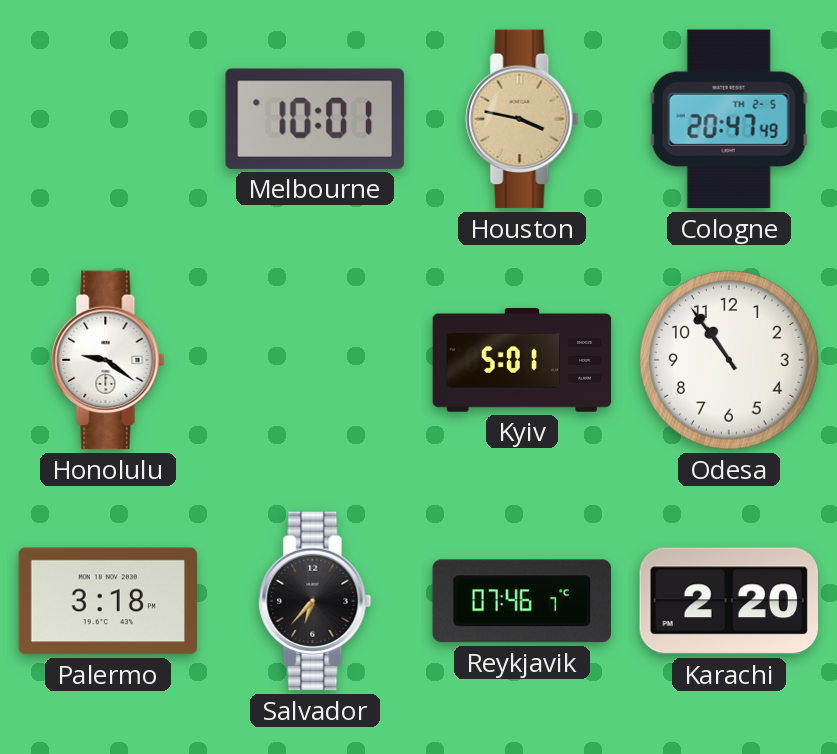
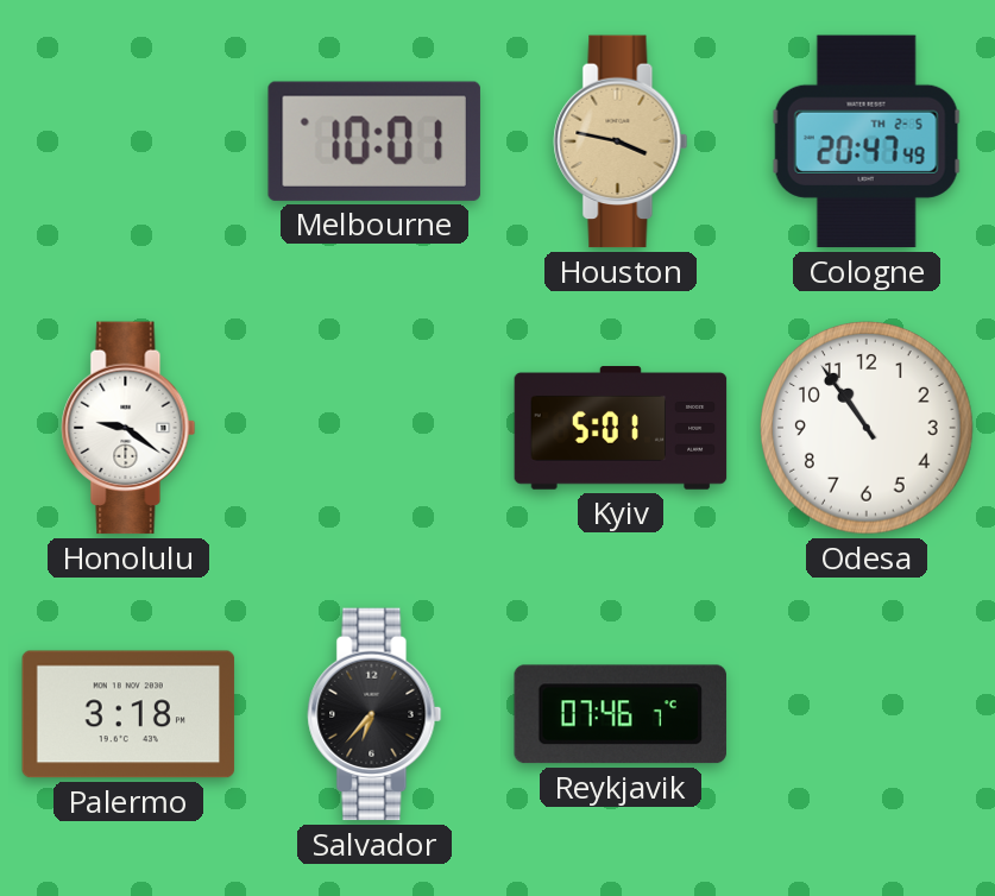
Karachi: 2:20 -> none
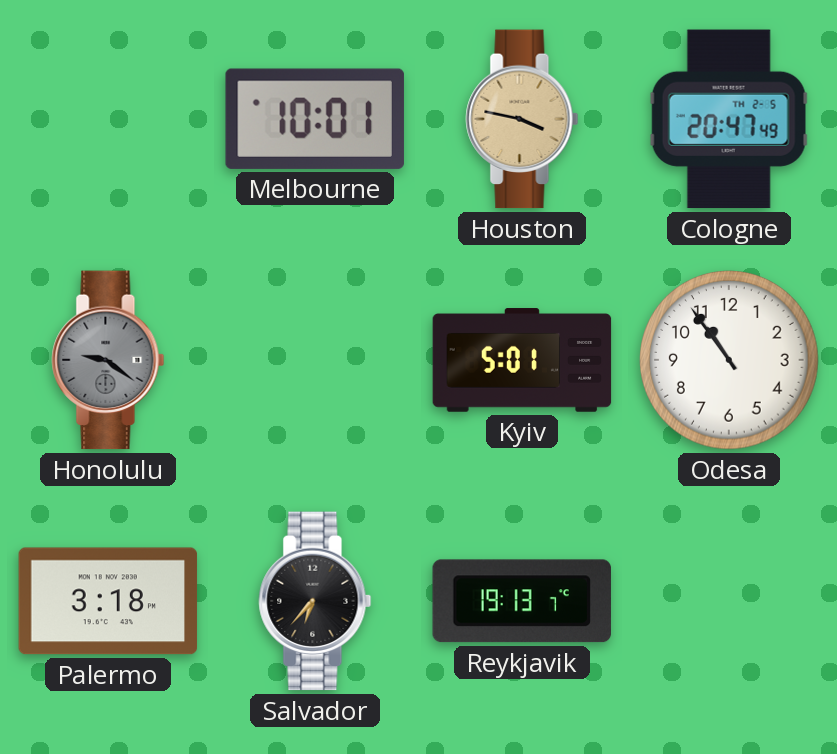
Honolulu dial: white -> grey
Reykjavik: 07:46 -> 19:13
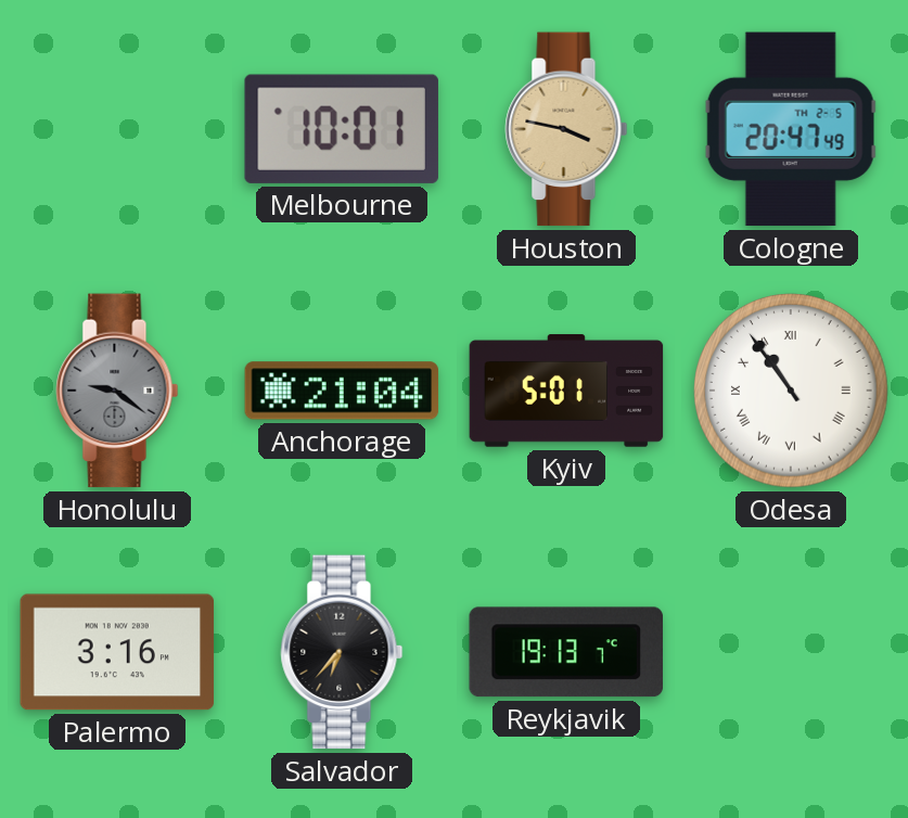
Anchorage: none -> 21:04
Odesa numerals: Arabic -> Roman
Palermo: 3:18 -> 3:16
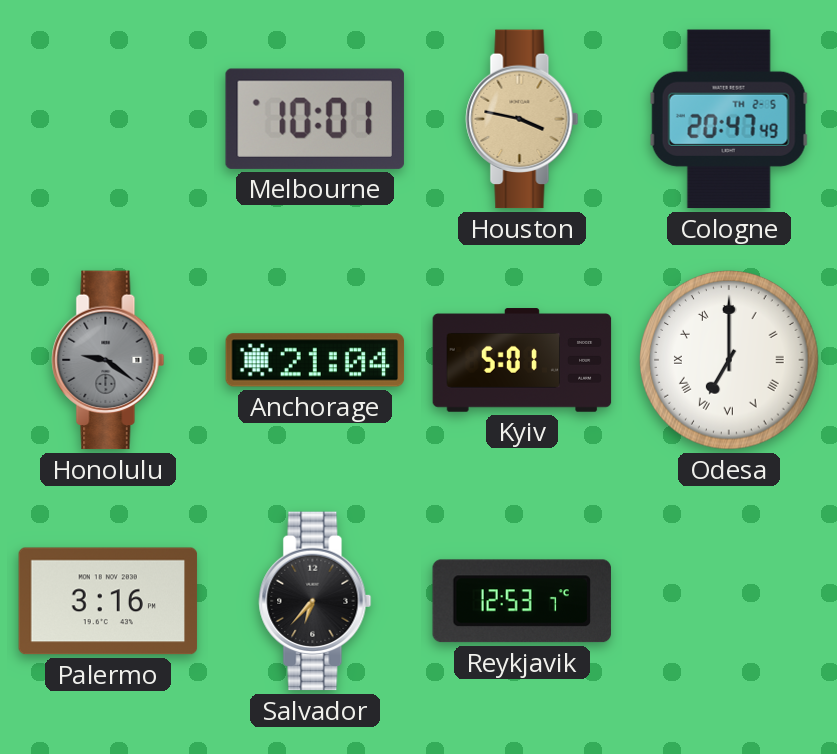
Odesa: 10:54 -> 7:00
Reykjavik: 19:13 -> 12:53
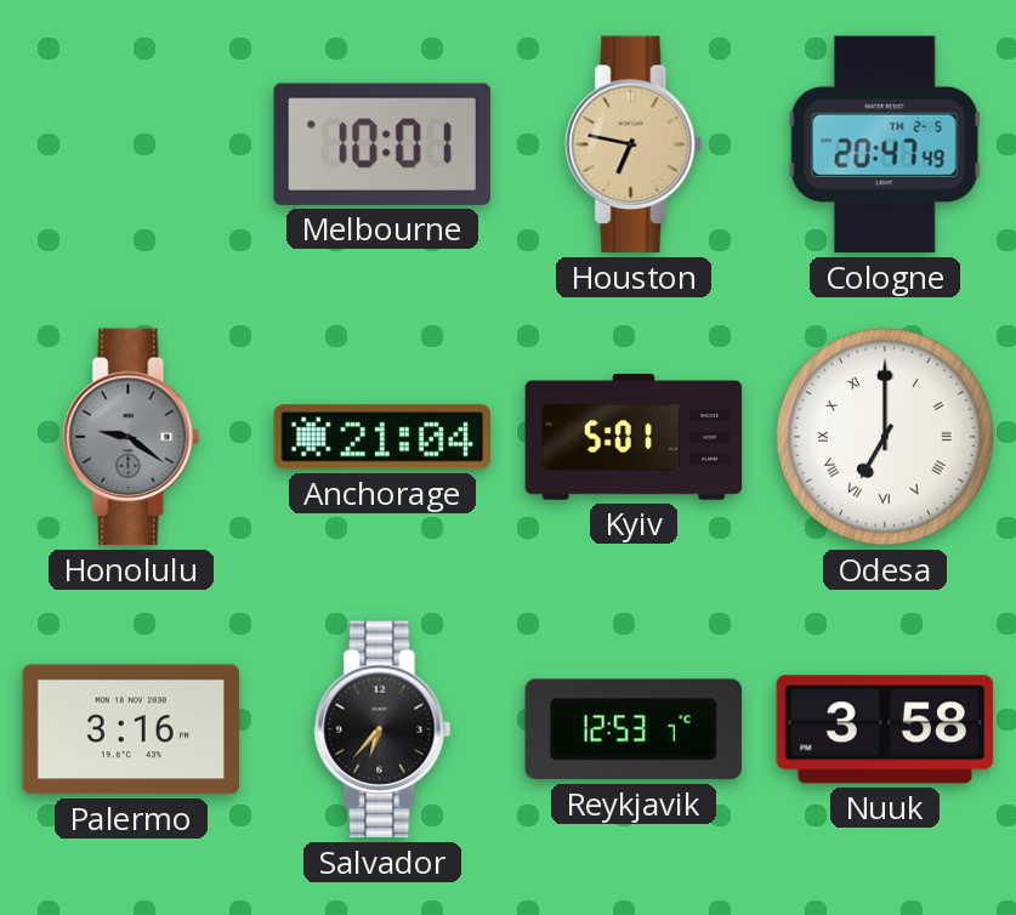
Houston: 3:47 -> 6:47
Nuuk: none -> 3:58
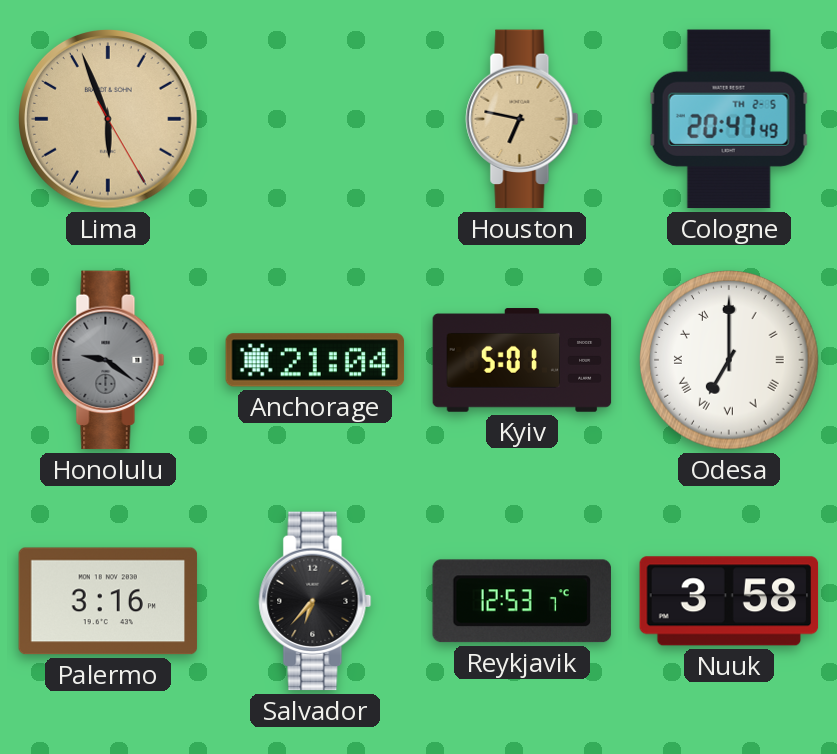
Lima: none -> 5:56
Melbourne: 10:01 -> none
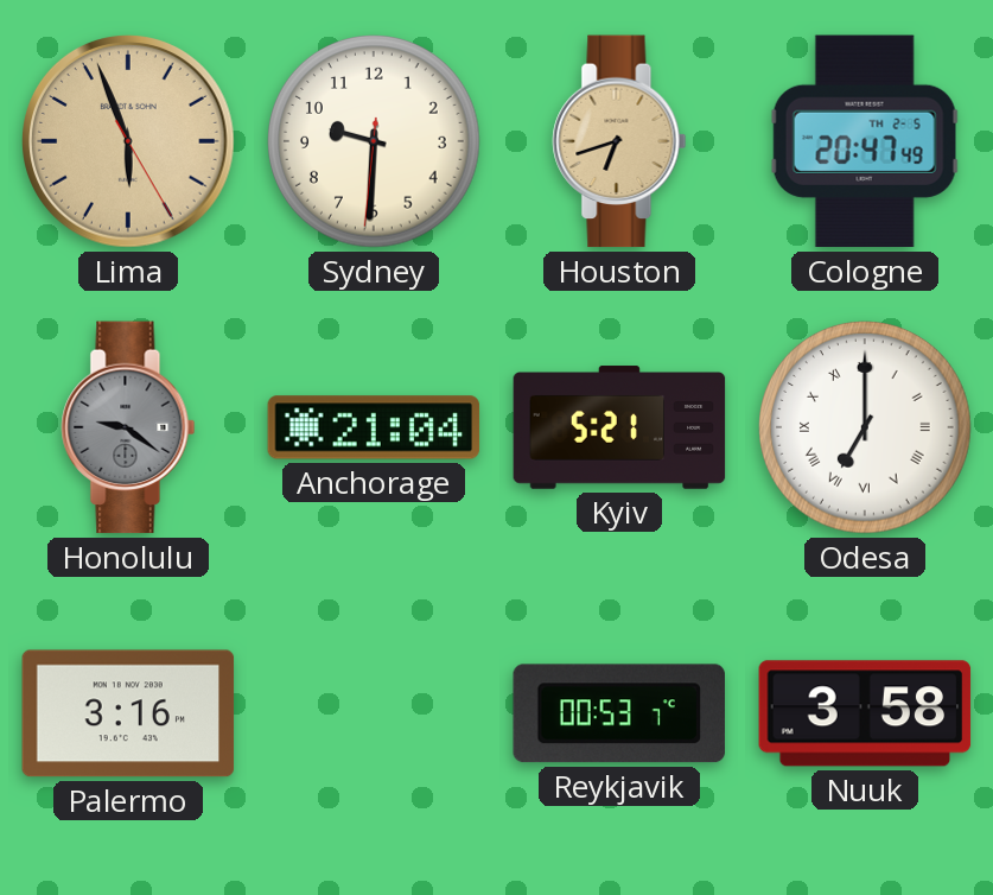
Sydney: none -> 9:30
Houston: 6:47 -> 6:42
Kyiv: 5:01 -> 5:21
Salvador: 6:37 -> none
Reykjavik: 12:53 -> 00:53
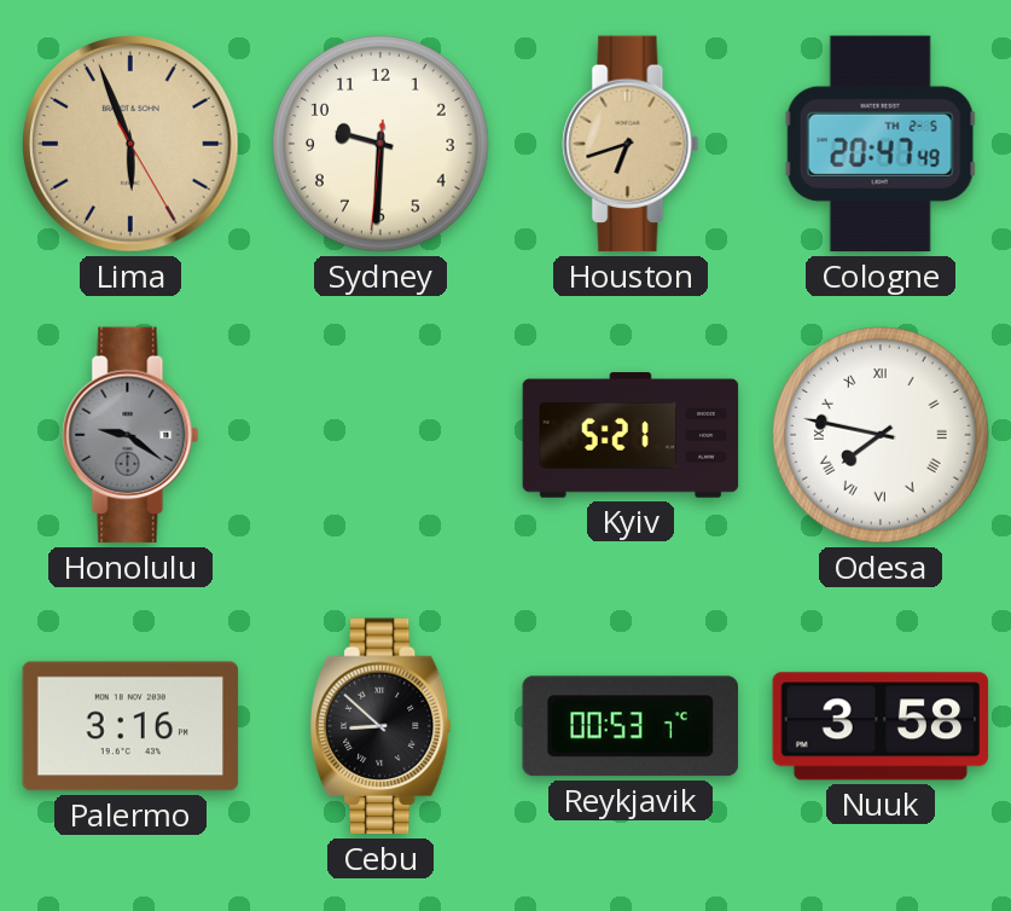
Anchorage: 21:04 -> none
Odesa: 7:00 -> 7:47
Cebu: none -> 8:52
